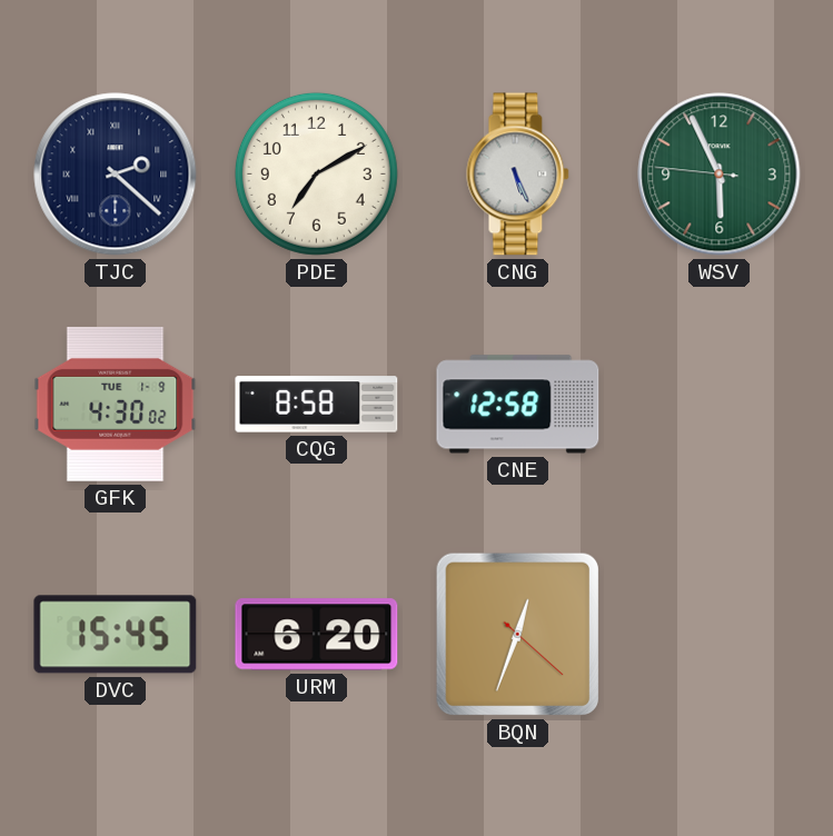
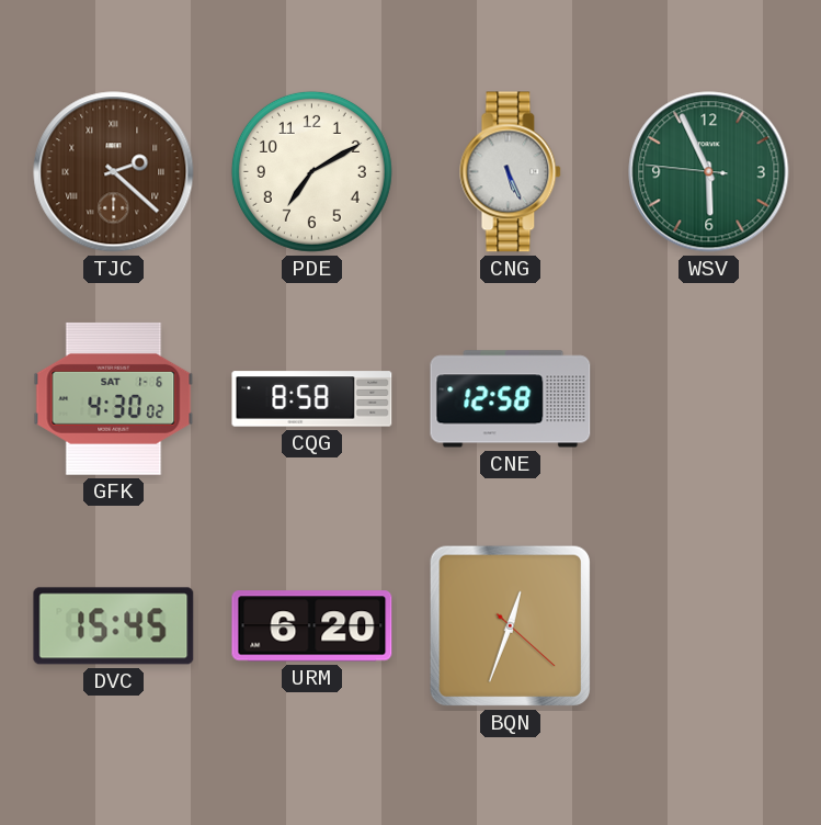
TJC dial: navy -> brown
GFK date: TUE 1-9 -> SAT 1-6
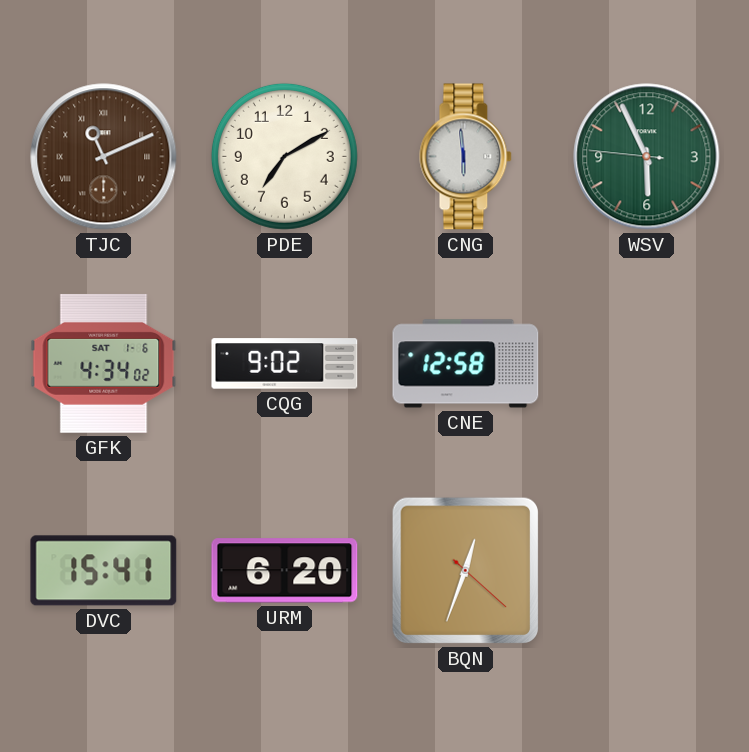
TJC: 2:22 -> 11:11
CNG: 5:26 -> 5:59
GFK: 4:30 -> 4:34
CQG: 8:58 -> 9:02
DVC: 15:45 -> 15:41
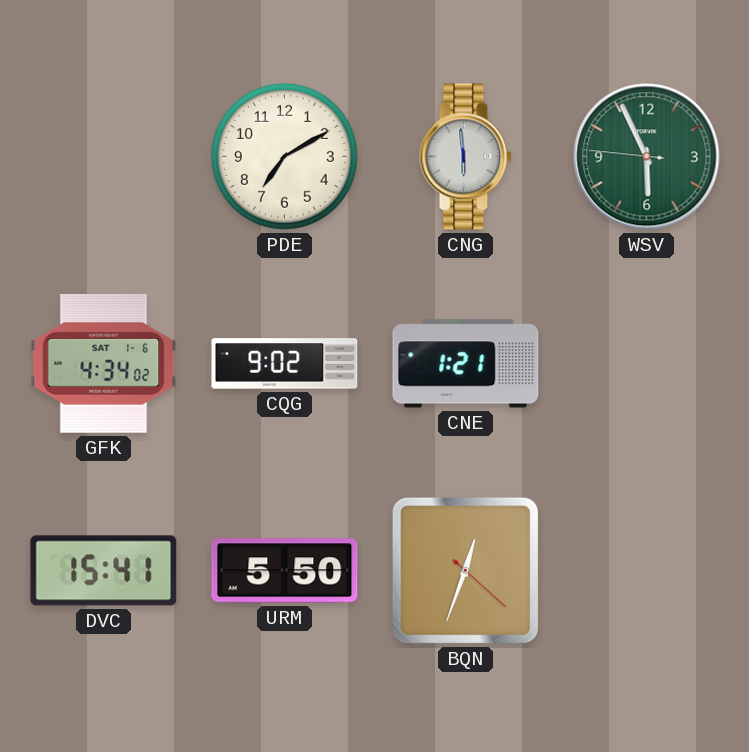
TJC: 11:11 -> none
CNE: 12:58 -> 1:21
URM: 6:20 -> 5:50
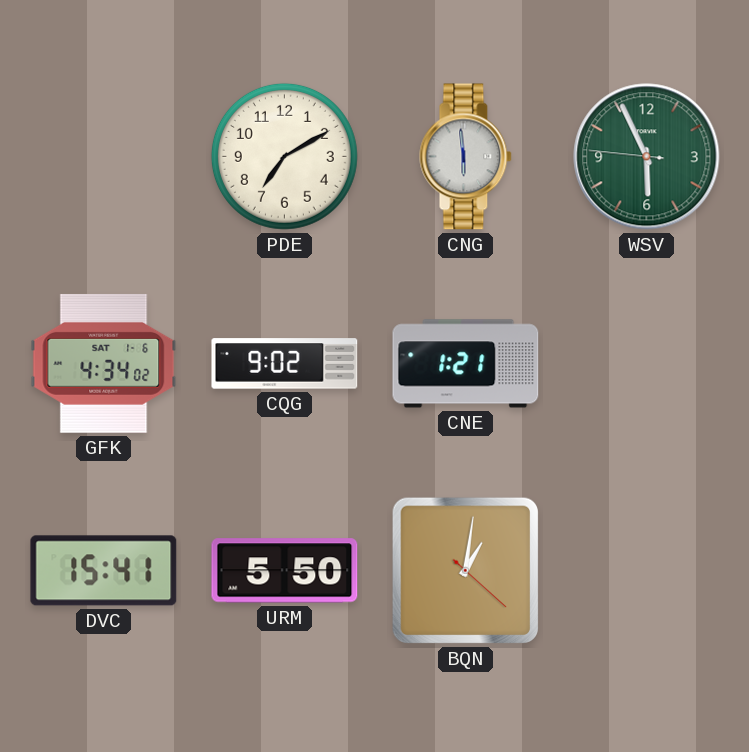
BQN: 12:33 -> 1:01
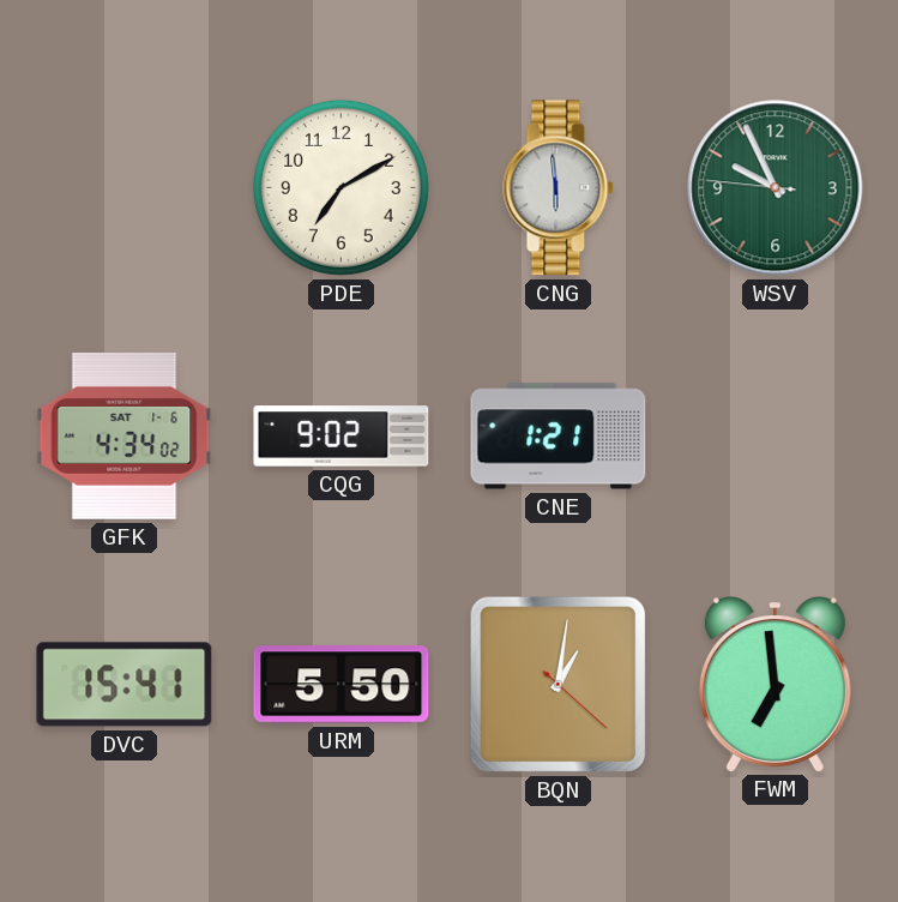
WSV: 5:55 -> 9:55
FWM: none -> 6:59
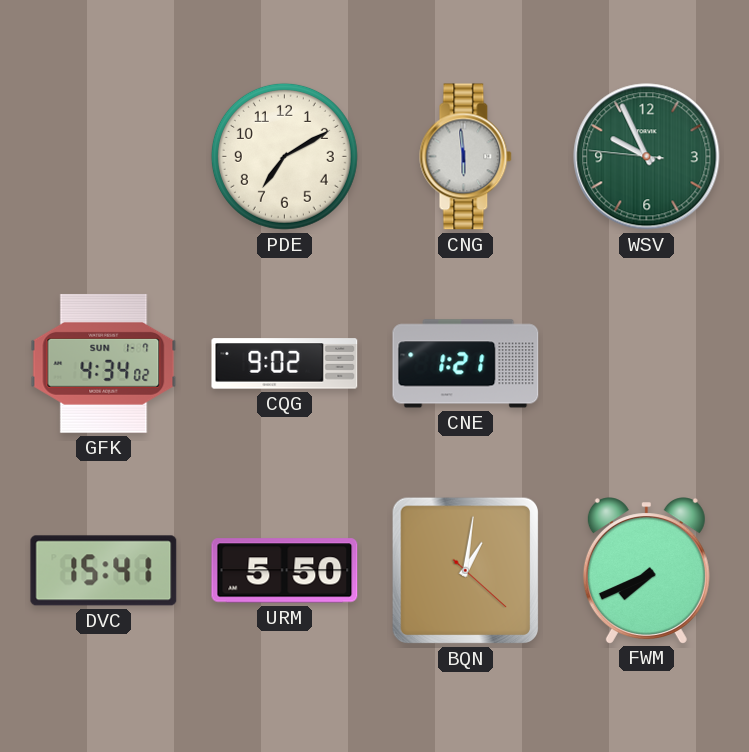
GFK date: SAT 1-6 -> SUN 1-7
FWM: 6:59 -> 7:41
